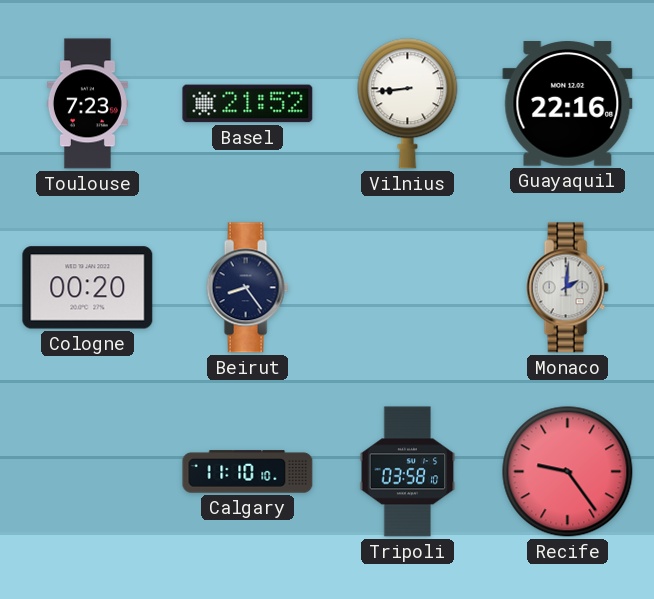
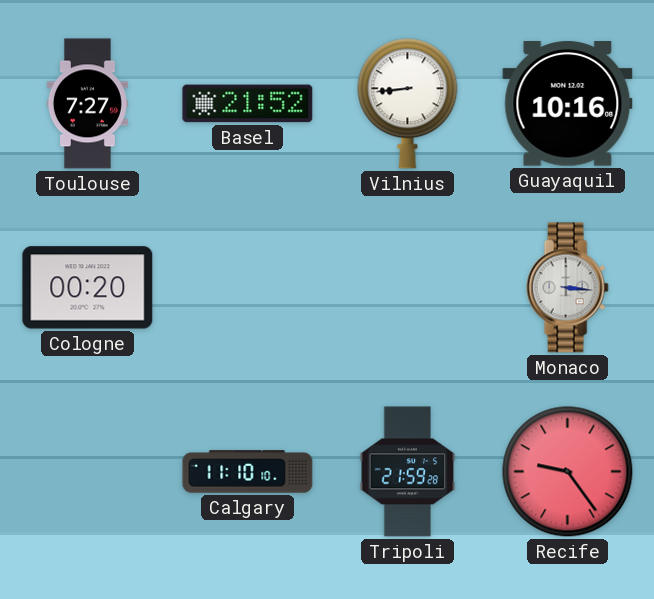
Toulouse: 7:23 -> 7:27
Guayaquil: 22:16 -> 10:16
Beirut: 8:24 -> none
Monaco: 2:01 -> 3:16
Tripoli: 03:58 -> 21:59
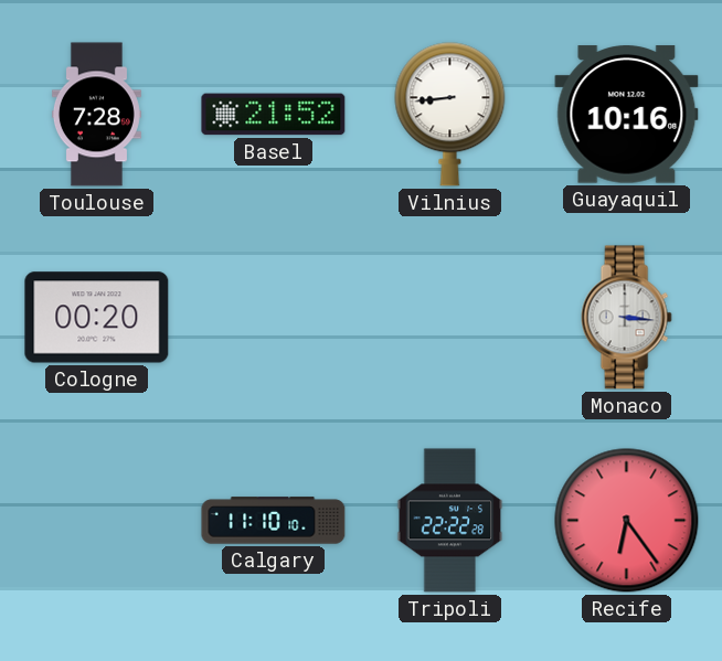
Toulouse: 7:27 -> 7:28
Tripoli: 21:59 -> 22:22
Recife: 9:24 -> 6:24
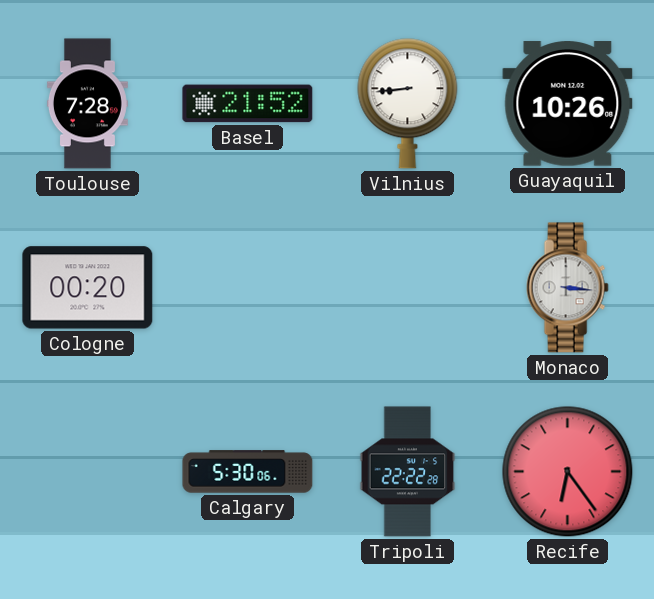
Guayaquil: 10:16 -> 10:26
Calgary: 11:10 -> 5:30
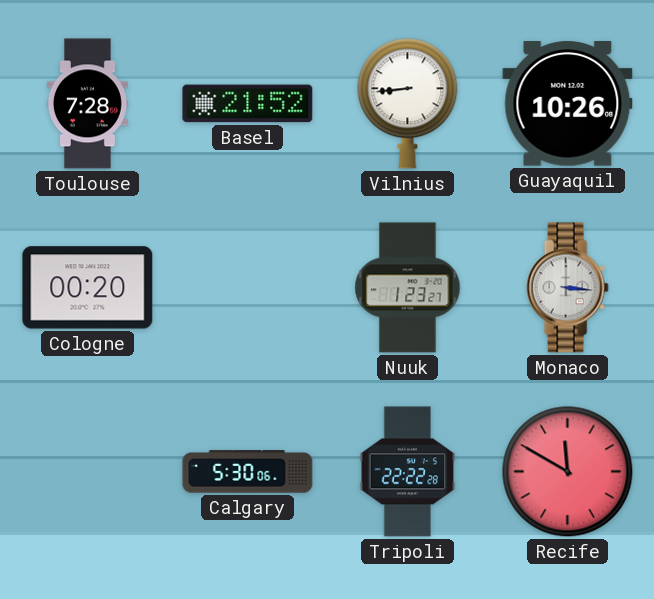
Nuuk: none -> 1:23
Recife: 6:24 -> 11:50
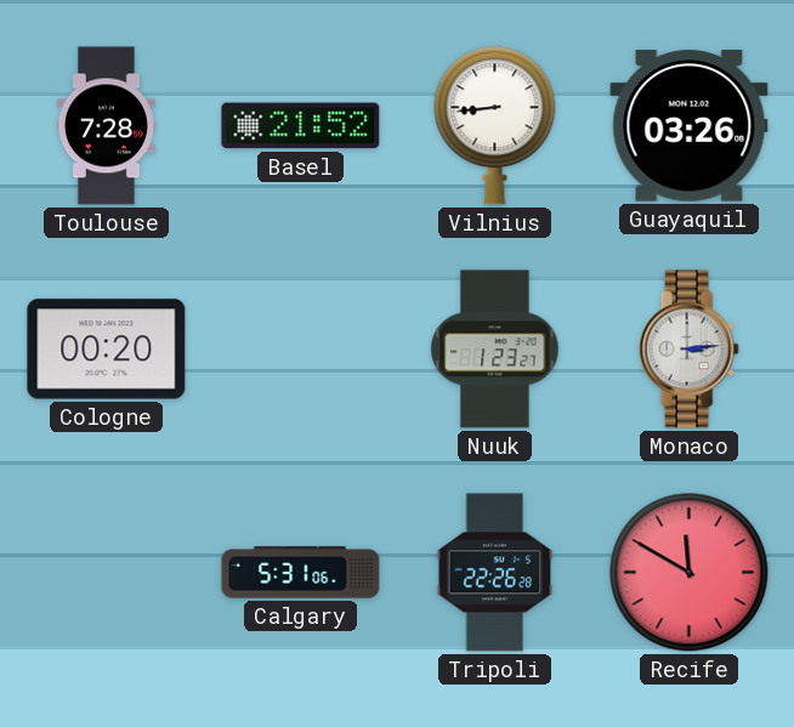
Guayaquil: 10:26 -> 03:26
Monaco: 3:16 -> 3:14
Calgary: 5:30 -> 5:31
Tripoli: 22:22 -> 22:26
